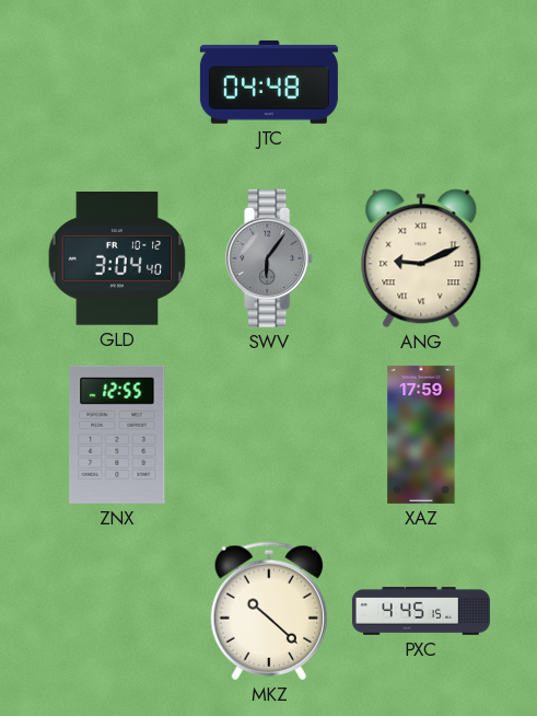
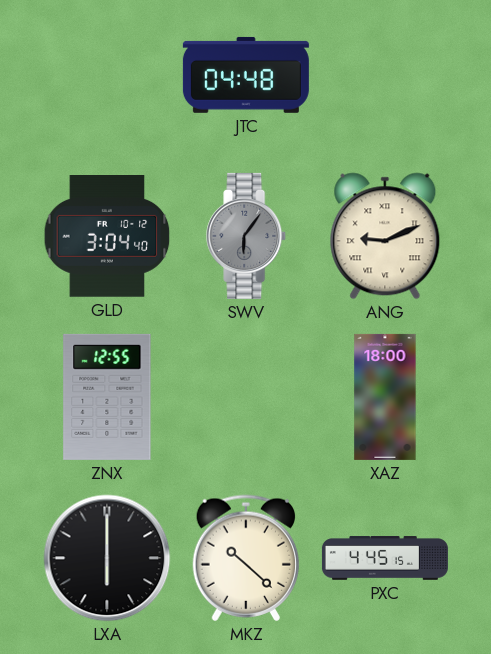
XAZ: 17:59 -> 18:00
LXA: none -> 6:00
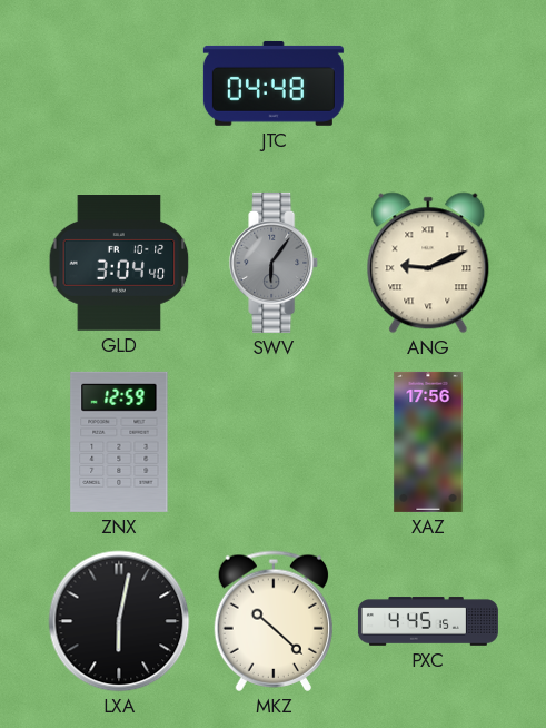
ZNX: 12:55 -> 12:59
XAZ: 18:00 -> 17:56
LXA: 6:00 -> 6:02
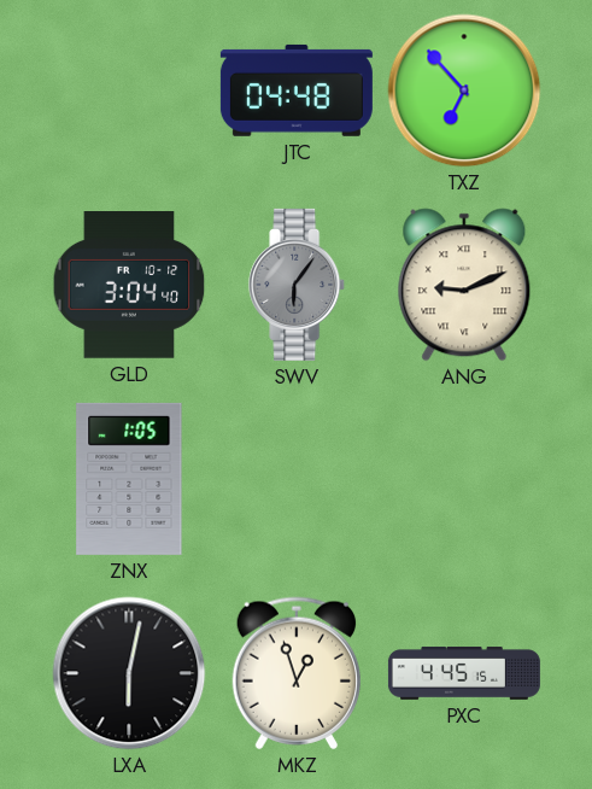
TXZ: none -> 6:53
ZNX: 12:59 -> 1:05
XAZ: 17:56 -> none
MKZ: 10:22 -> 12:57
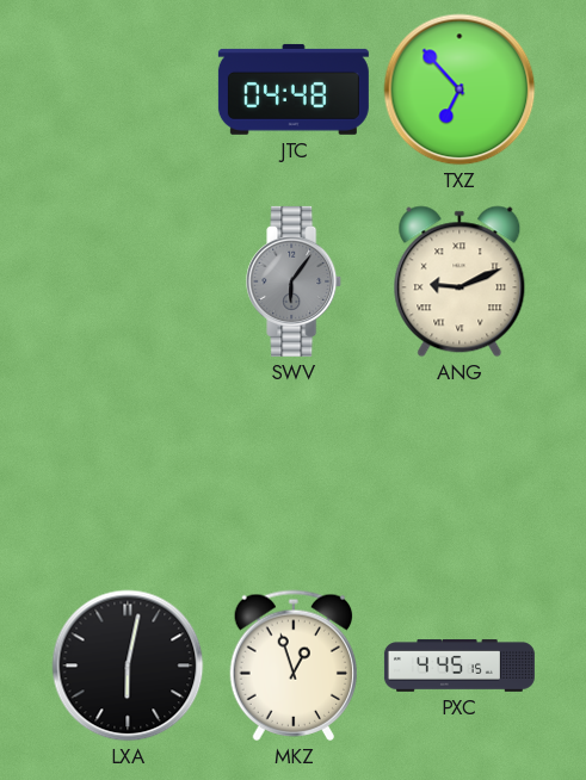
GLD: 3:04 -> none
ZNX: 1:05 -> none
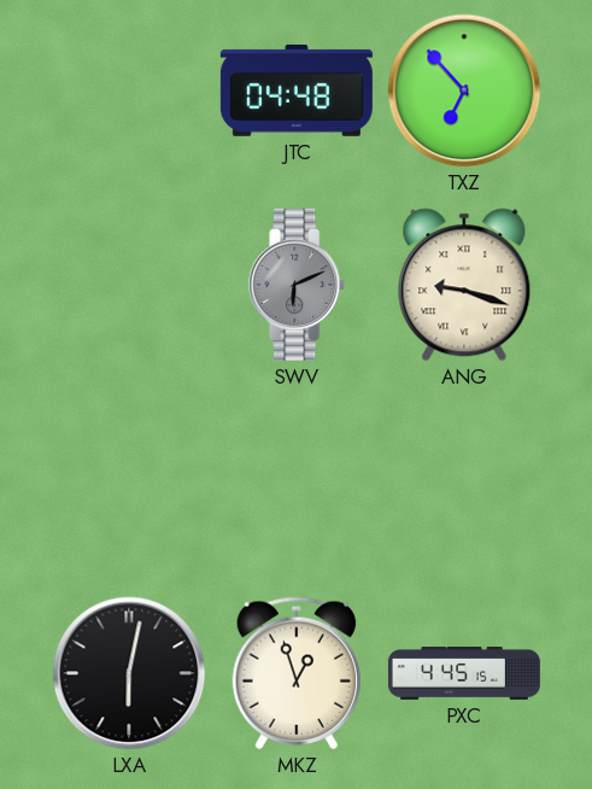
SWV: 6:06 -> 6:11
ANG: 9:11 -> 9:18
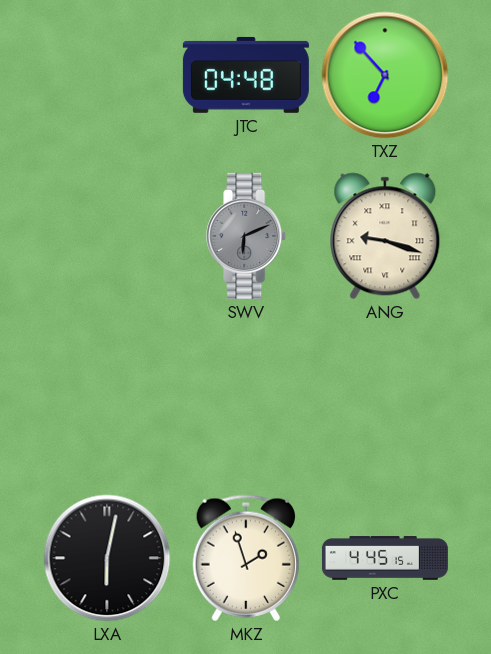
MKZ: 12:57 -> 1:57
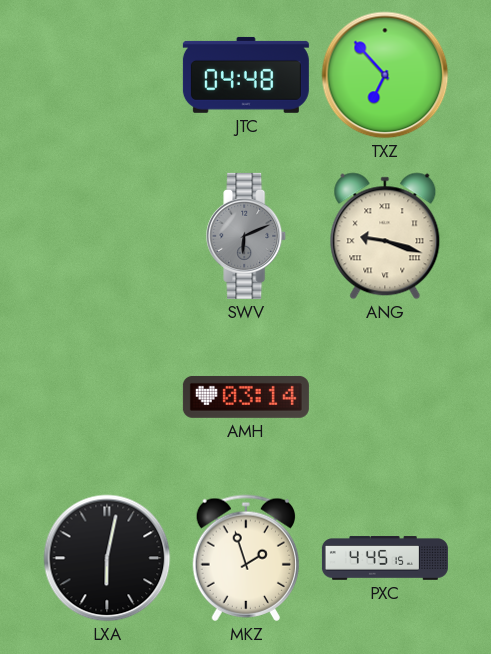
AMH: none -> 03:14
